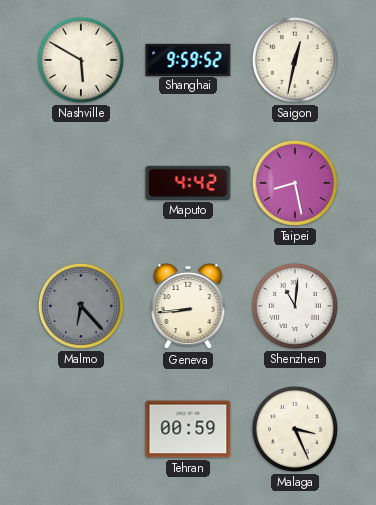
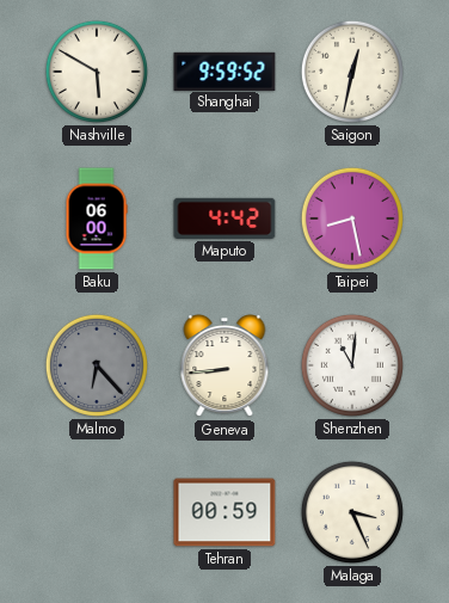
Baku: none -> 06:00
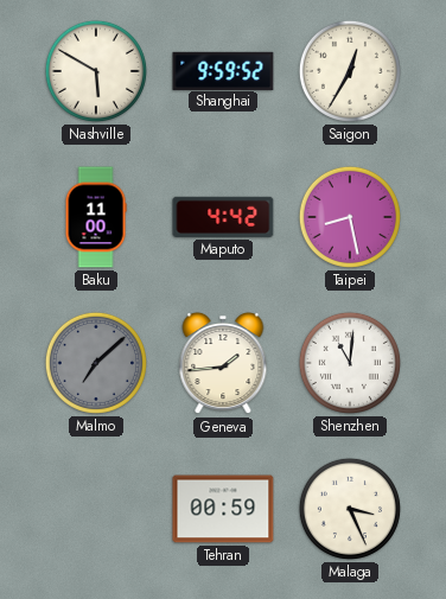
Saigon: 12:32 -> 12:35
Baku: 06:00 -> 11:00
Malmo: 6:23 -> 7:08
Geneva: 8:44 -> 1:44
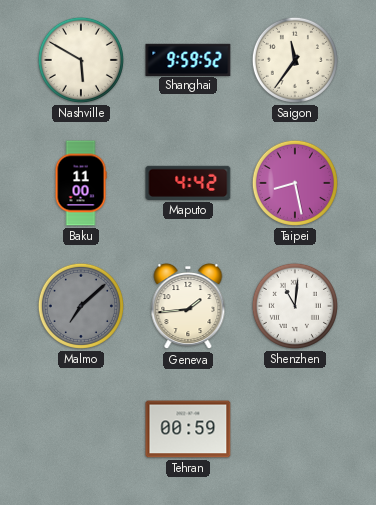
Saigon: 12:35 -> 11:36
Malaga: 3:26 -> none
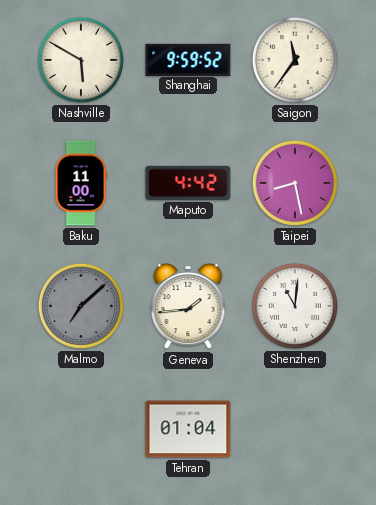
Tehran: 00:59 -> 01:04
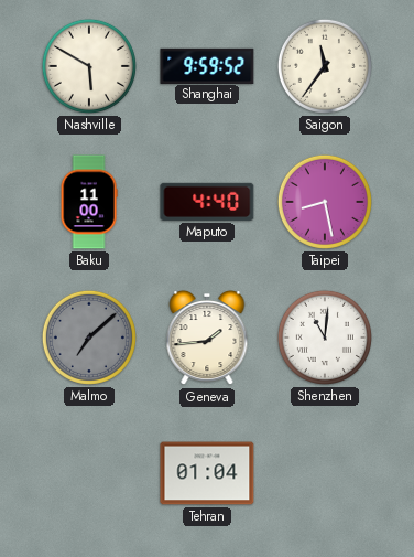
Maputo: 4:42 -> 4:40
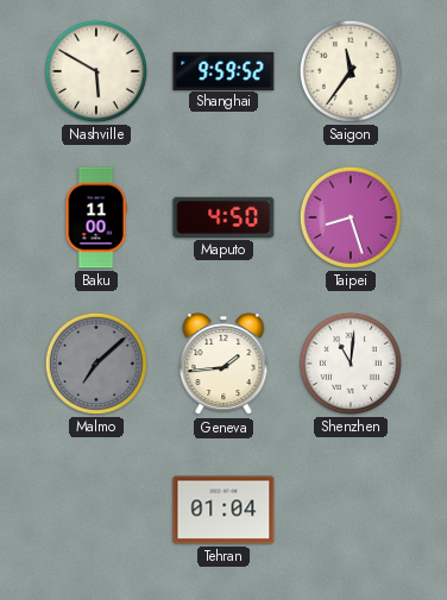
Maputo: 4:40 -> 4:50
Taipei: 8:28 -> 8:27
